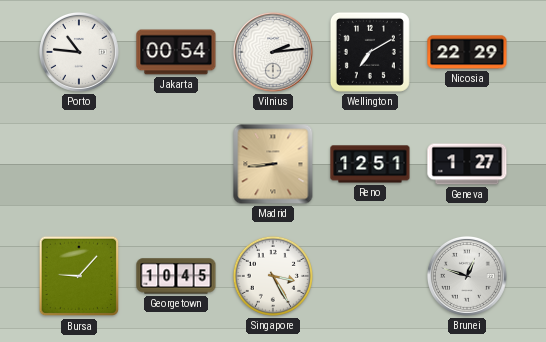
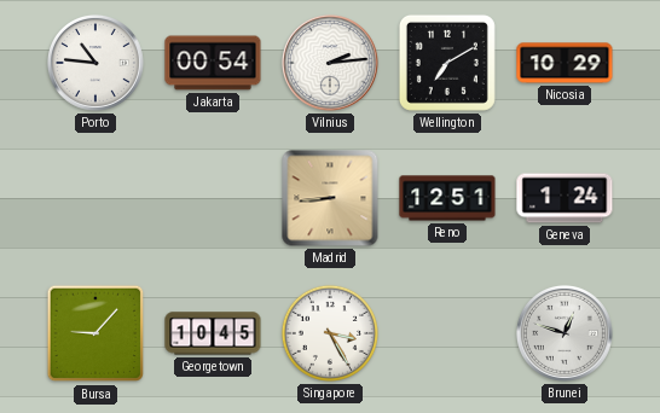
Nicosia: 22:29 -> 10:29
Geneva: 1:27 -> 1:24
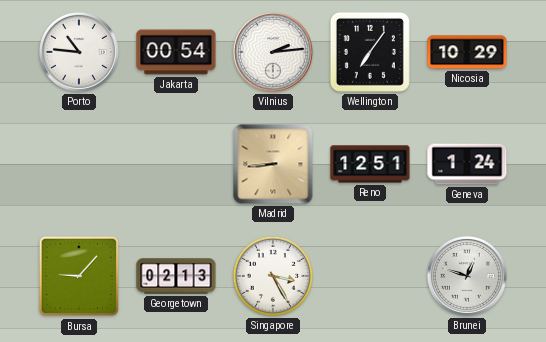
Wellington: 7:10 -> 7:06
Georgetown: 10:45 -> 02:13
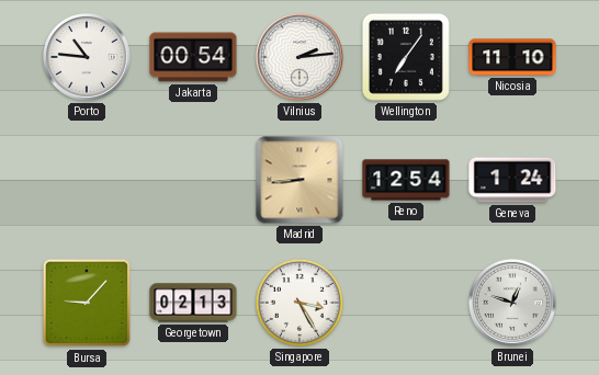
Nicosia: 10:29 -> 11:10
Reno: 12:51 -> 12:54
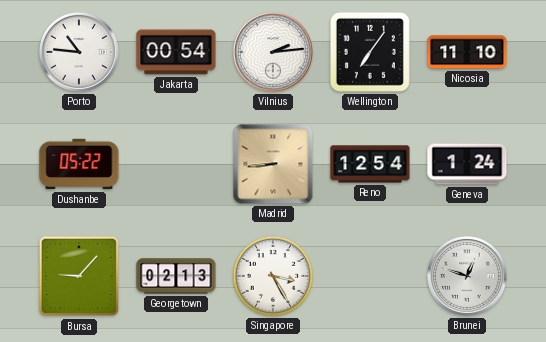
Dushanbe: none -> 05:22
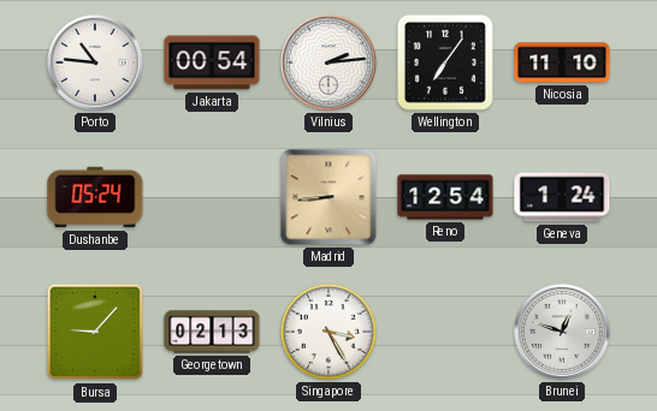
Dushanbe: 05:22 -> 05:24
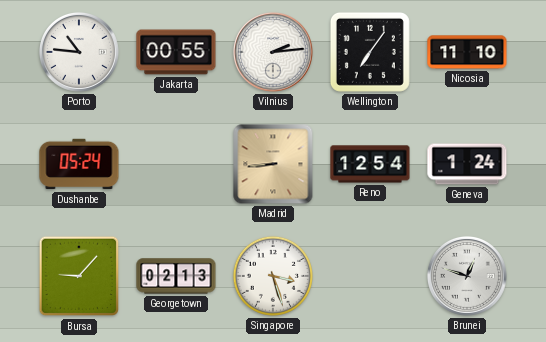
Jakarta: 00:54 -> 00:55
Singapore: 3:25 -> 3:27
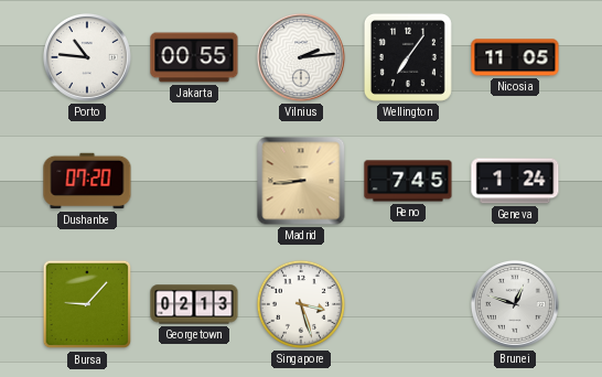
Nicosia: 11:10 -> 11:05
Dushanbe: 05:24 -> 07:20
Reno: 12:54 -> 7:45
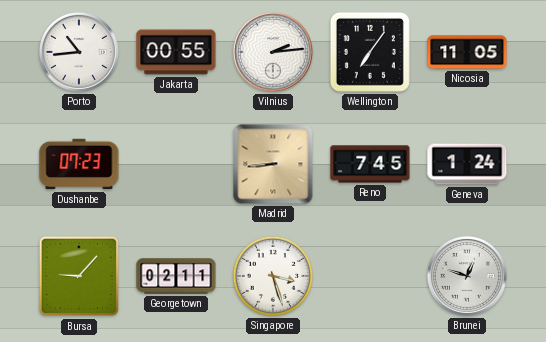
Porto: 10:46 -> 10:44
Dushanbe: 07:20 -> 07:23
Georgetown: 02:13 -> 02:11
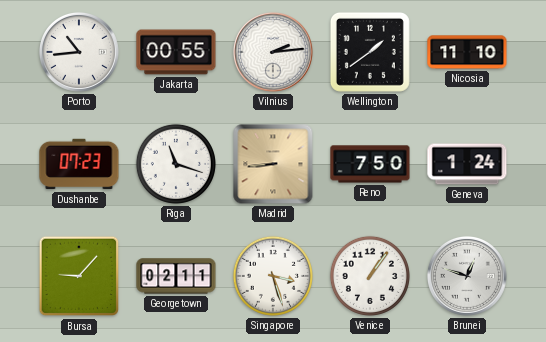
Wellington: 7:06 -> 1:39
Nicosia: 11:05 -> 11:10
Riga: none -> 11:18
Reno: 7:45 -> 7:50
Venice: none -> 1:06
